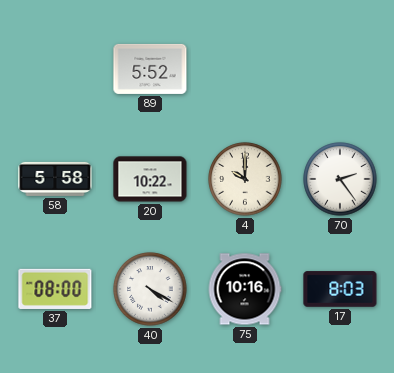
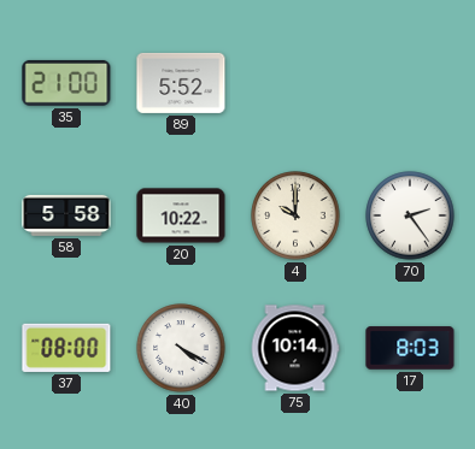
35: none -> 21:00
75: 10:16 -> 10:14
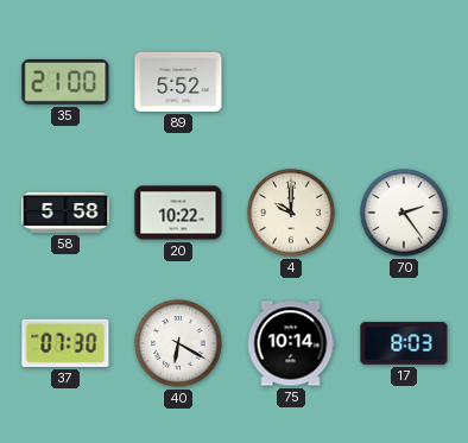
37: 08:00 -> 07:30
40: 4:20 -> 6:20
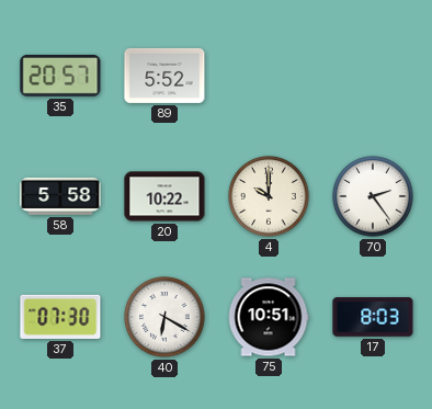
35: 21:00 -> 20:57
75: 10:14 -> 10:51
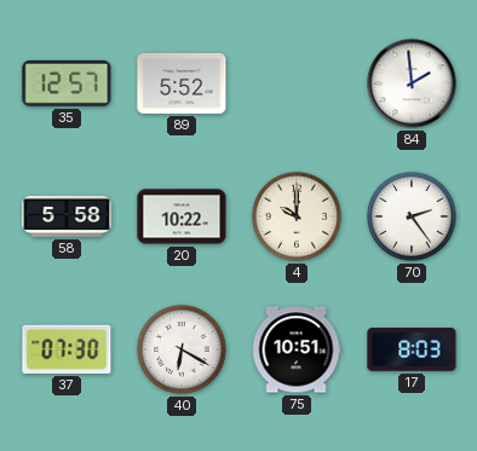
35: 20:57 -> 12:57
84: none -> 1:59
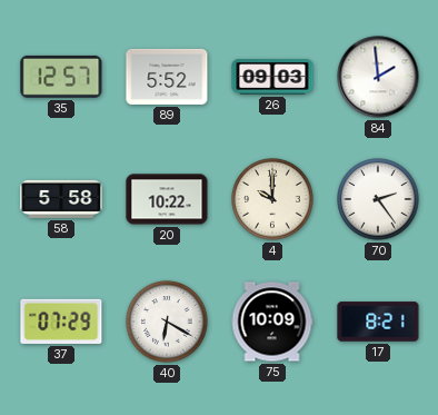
26: none -> 09:03
37: 07:30 -> 07:29
75: 10:51 -> 10:09
17: 8:03 -> 8:21
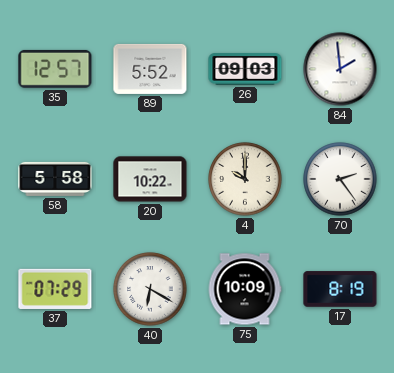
17: 8:21 -> 8:19
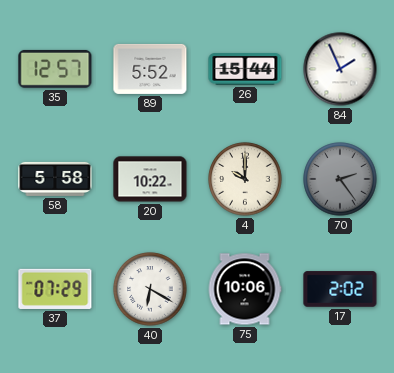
26: 09:03 -> 15:44
84: 1:59 -> 1:56
70 dial: white -> grey
75: 10:09 -> 10:06
17: 8:19 -> 2:02
